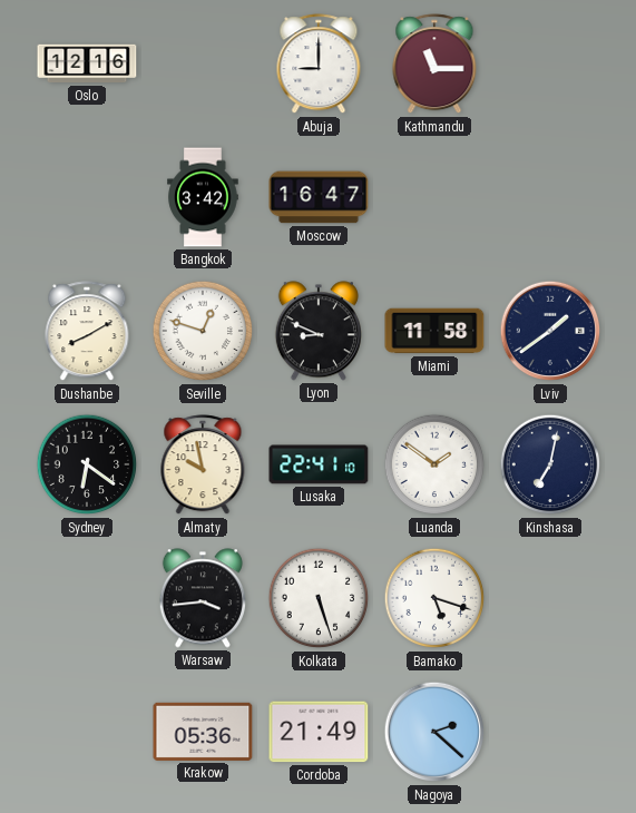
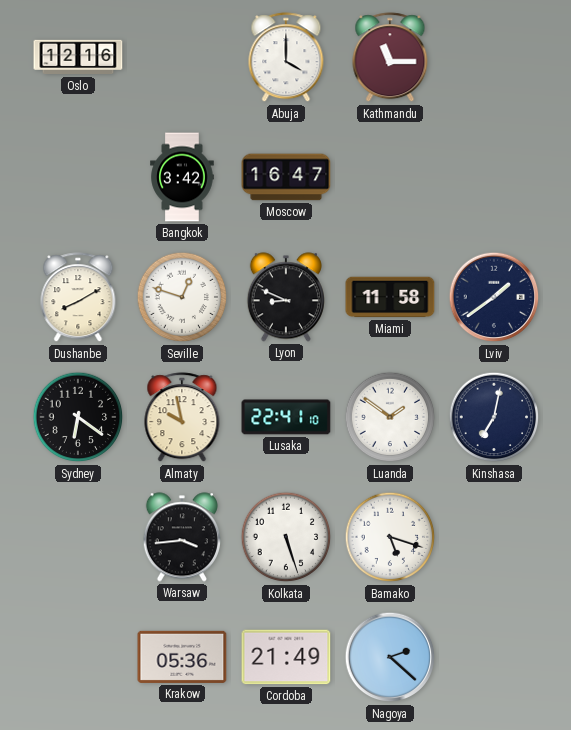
Abuja: 9:00 -> 4:00
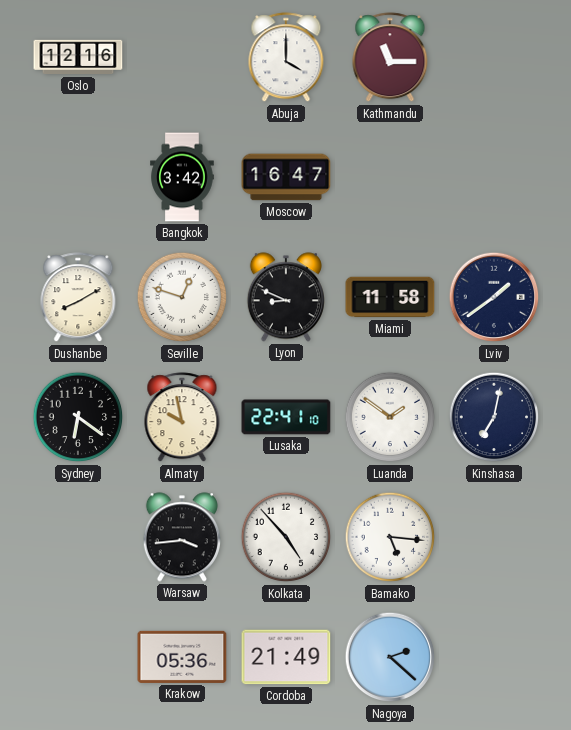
Kolkata: 5:27 -> 4:53
Bamako: 5:18 -> 5:16
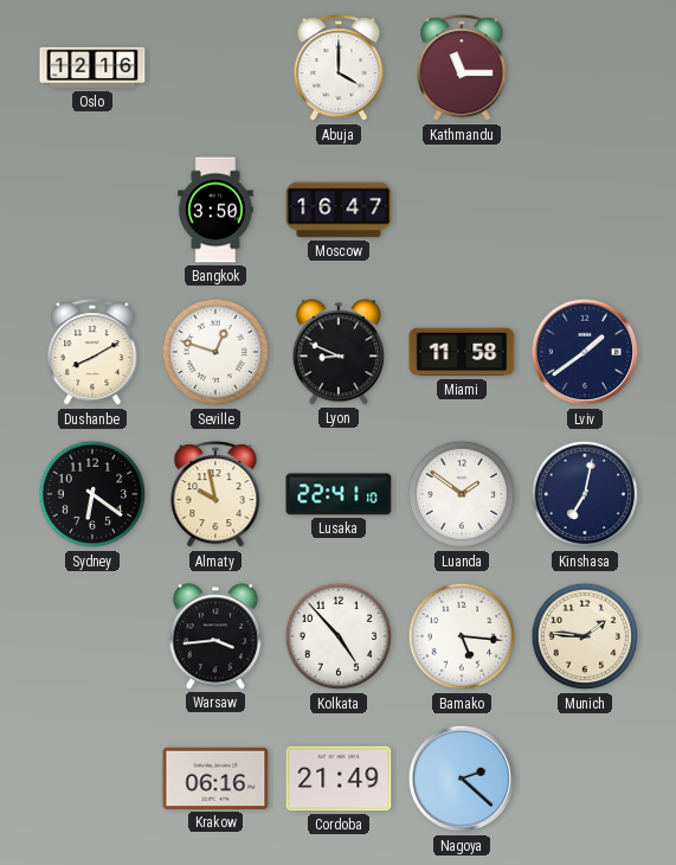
Bangkok: 3:42 -> 3:50
Munich: none -> 1:46
Krakow: 05:36 -> 06:16
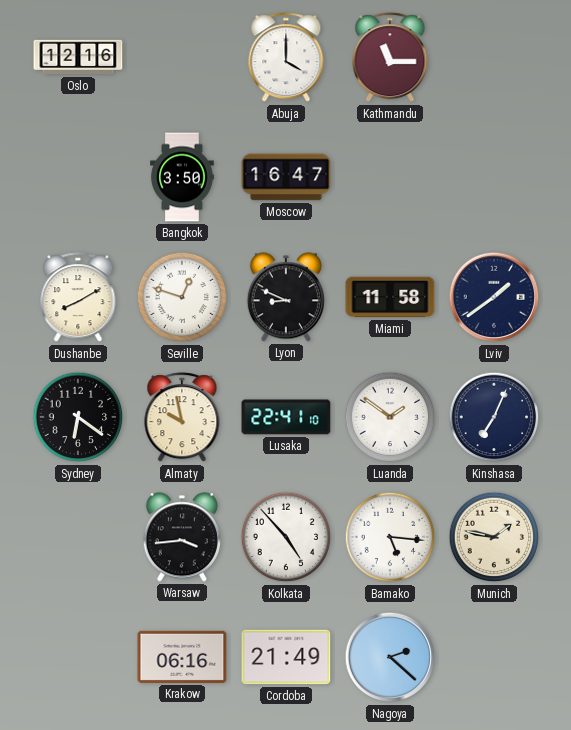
Kinshasa: 7:02 -> 7:04
Munich: 1:46 -> 1:47
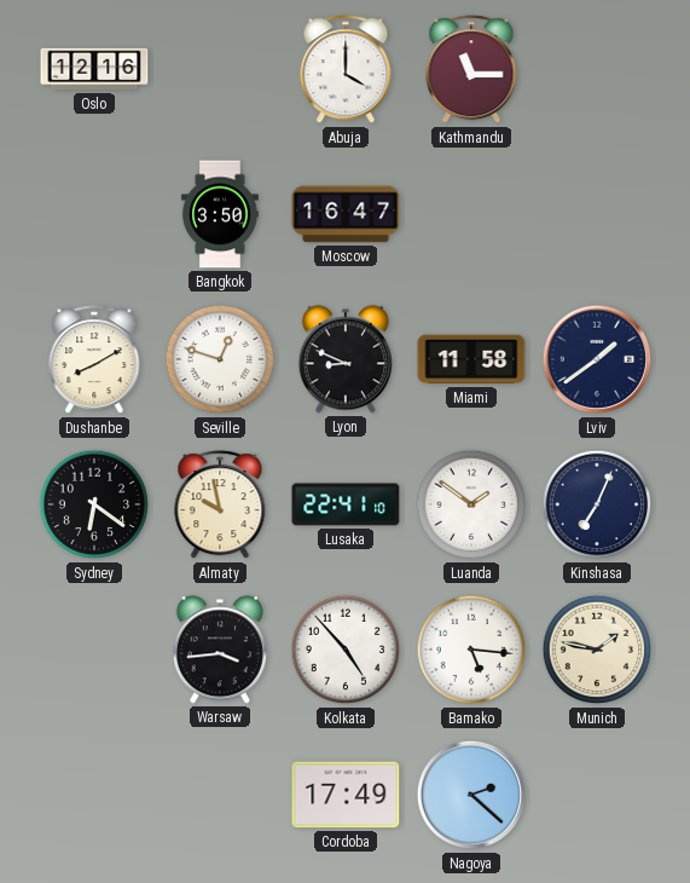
Krakow: 06:16 -> none
Cordoba: 21:49 -> 17:49
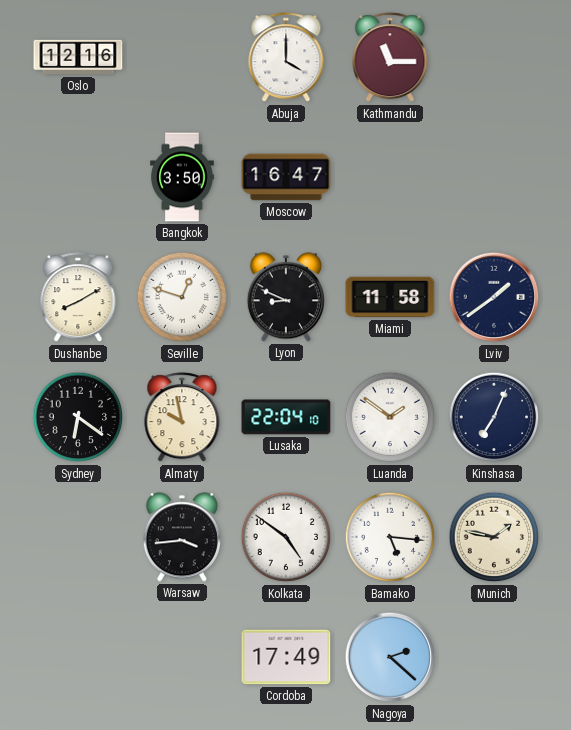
Lusaka: 22:41 -> 22:04
Kolkata: 4:53 -> 4:51
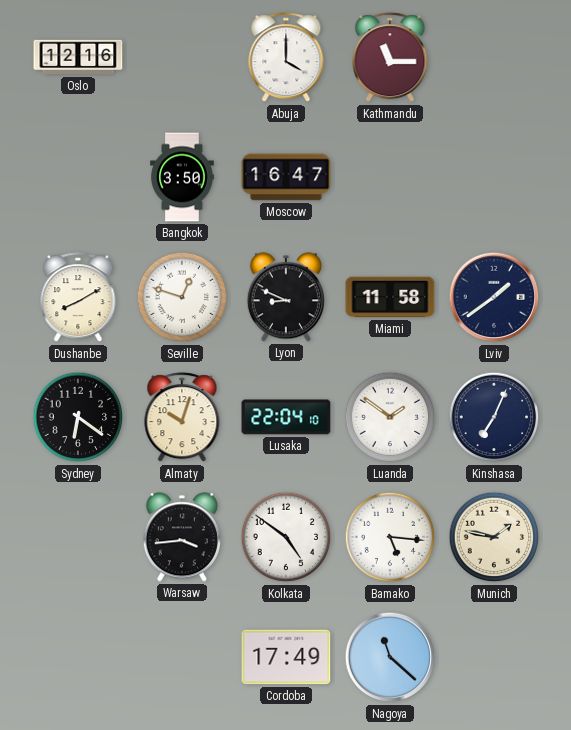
Almaty: 9:58 -> 10:03
Nagoya: 2:22 -> 11:22
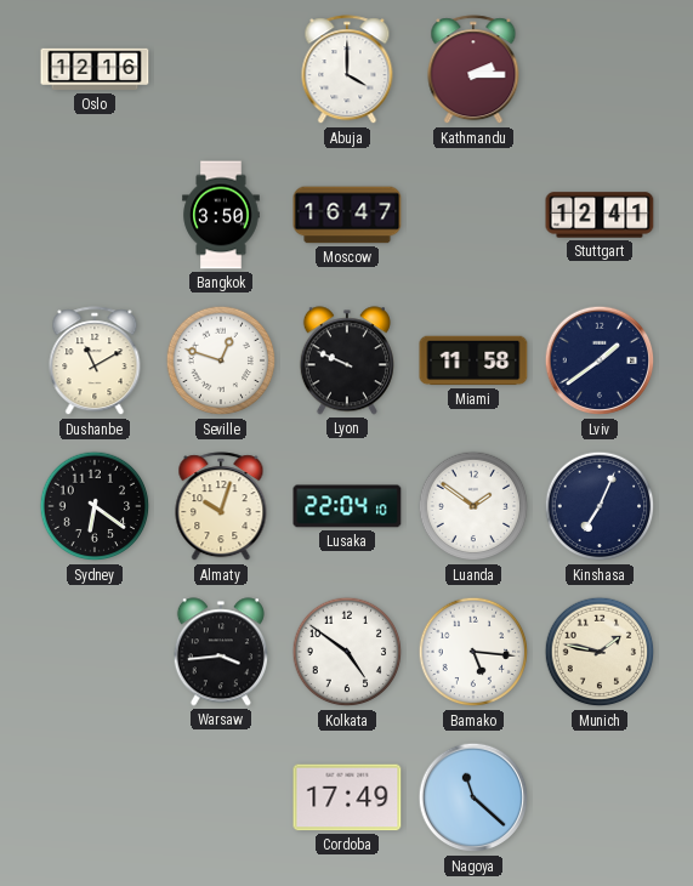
Kathmandu: 11:15 -> 2:15
Stuttgart: none -> 12:41
Dushanbe: 8:10 -> 11:10
Lyon: 8:49 -> 9:49
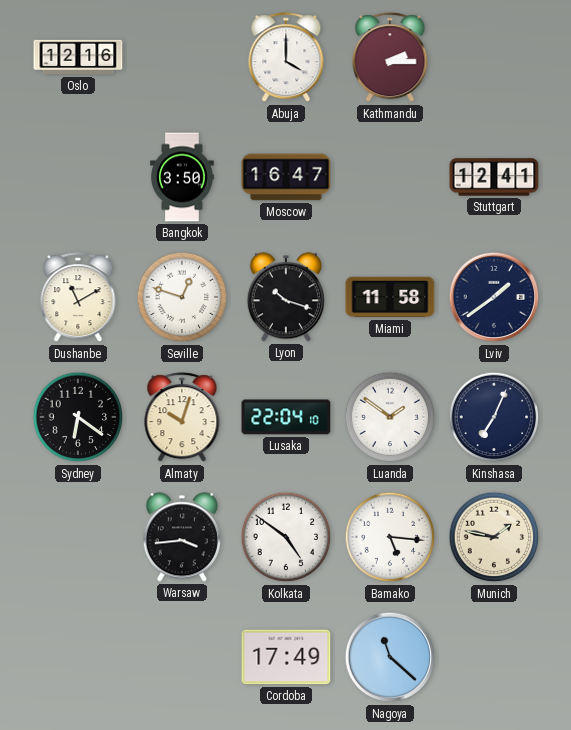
Lyon: 9:49 -> 10:18
